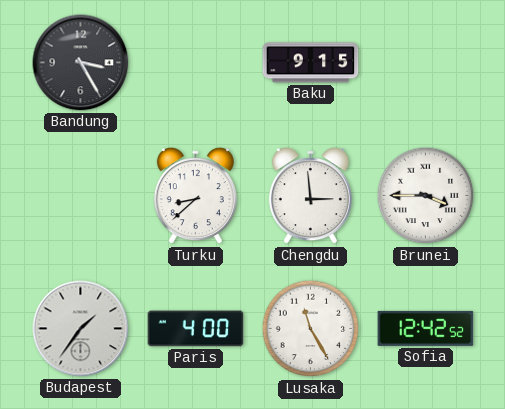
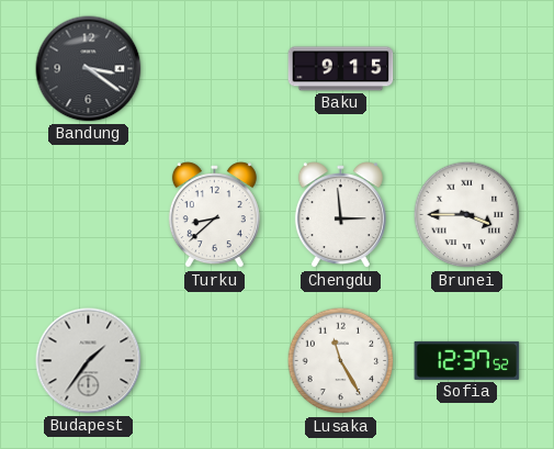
Bandung: 3:25 -> 3:21
Paris: 4:00 -> none
Sofia: 12:42 -> 12:37
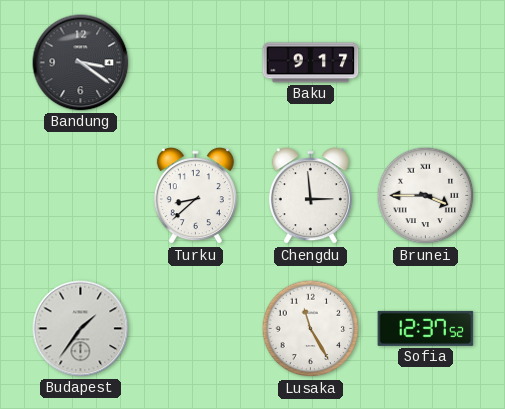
Baku: 9:15 -> 9:17
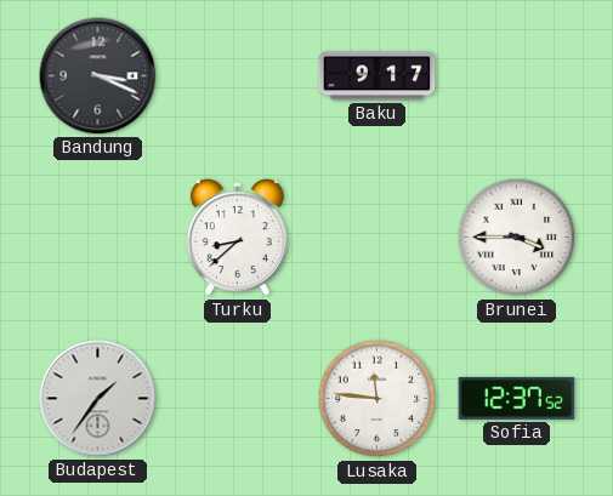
Bandung: 3:21 -> 3:19
Chengdu: 2:59 -> none
Lusaka: 11:25 -> 11:46
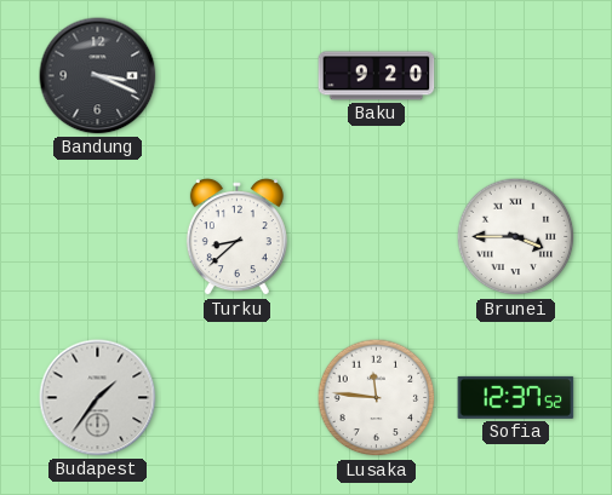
Baku: 9:17 -> 9:20
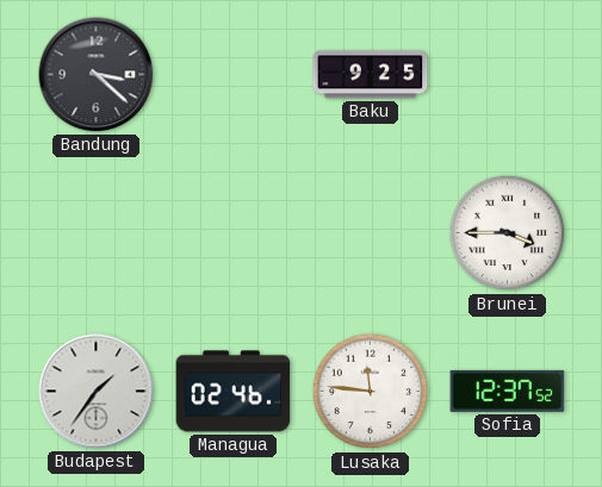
Bandung: 3:19 -> 3:22
Baku: 9:20 -> 9:25
Turku: 8:38 -> none
Managua: none -> 02:46
